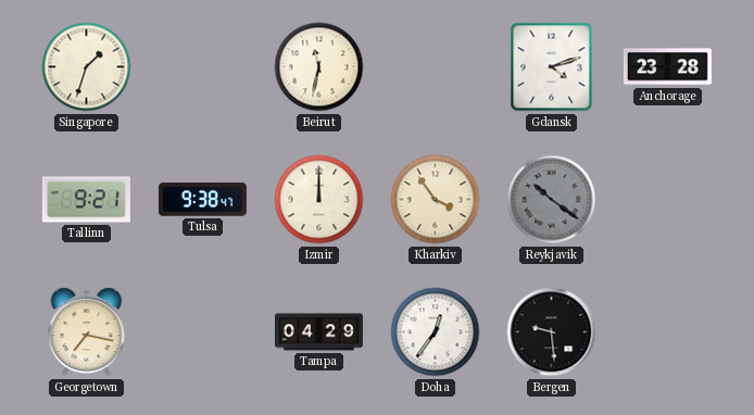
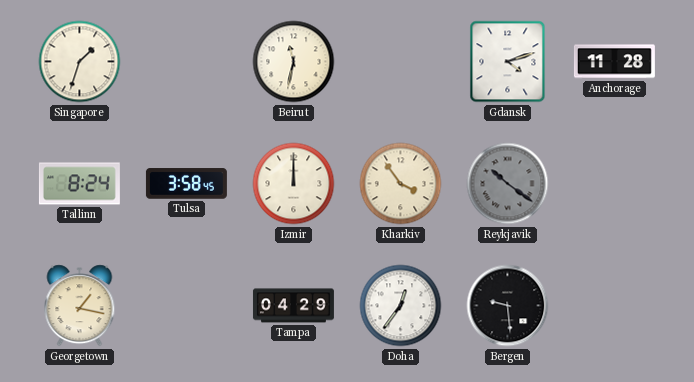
Anchorage: 23:28 -> 11:28
Tallinn: 9:21 -> 8:24
Tulsa: 9:38 -> 3:58
Georgetown: 7:17 -> 1:17
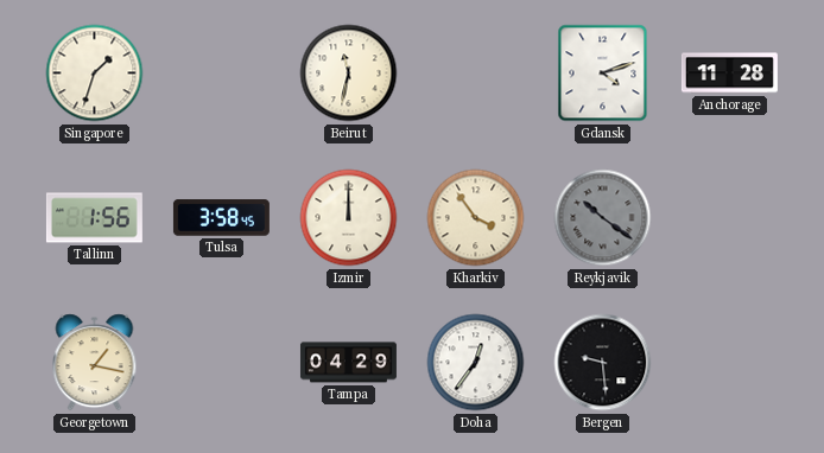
Tallinn: 8:24 -> 1:56
